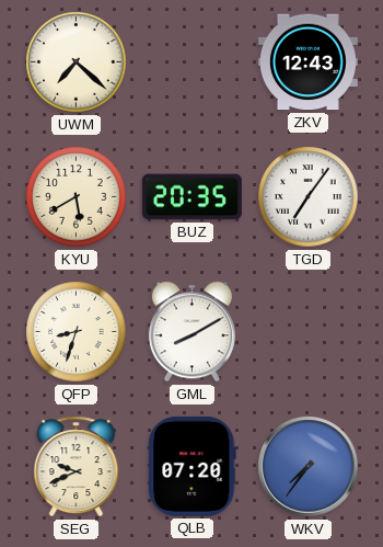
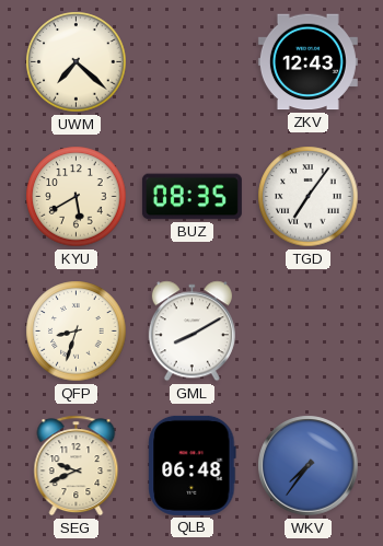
BUZ: 20:35 -> 08:35
QLB: 07:20 -> 06:48
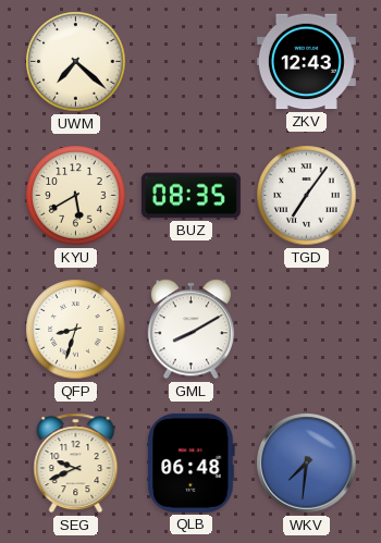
WKV: 7:36 -> 7:31
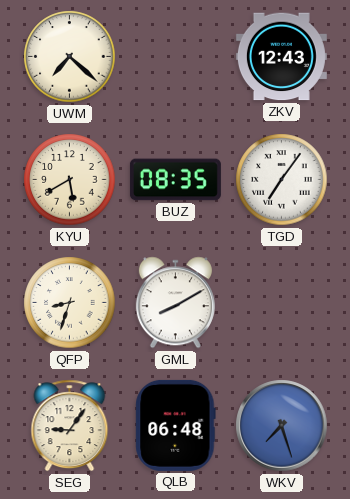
SEG: 9:41 -> 9:06
WKV: 7:31 -> 7:27
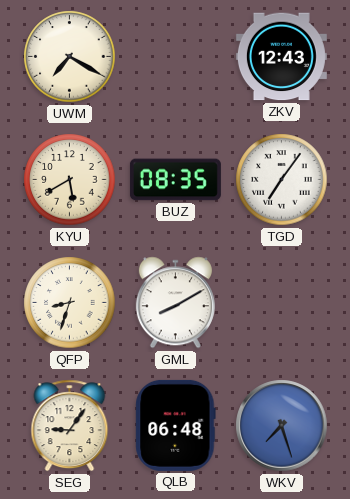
UWM: 7:22 -> 7:20
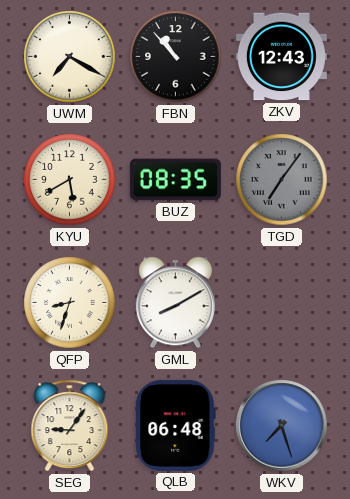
FBN: none -> 10:53
TGD dial: white -> grey
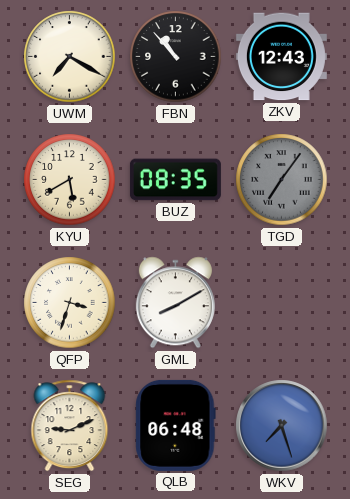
QFP: 8:33 -> 3:33
SEG: 9:06 -> 9:11
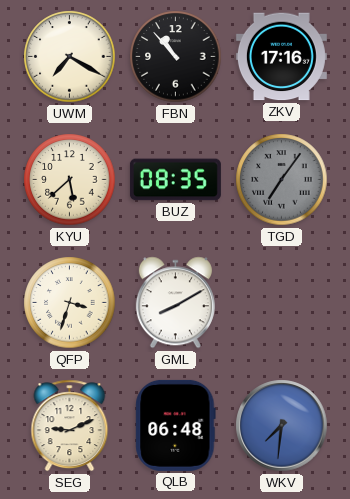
ZKV: 12:43 -> 17:16
KYU: 5:40 -> 5:38
WKV: 7:27 -> 7:31
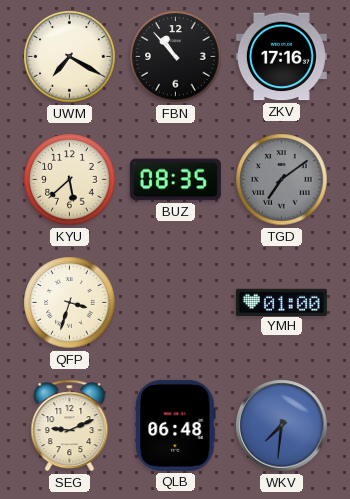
TGD: 7:06 -> 7:09
GML: 8:10 -> none
YMH: none -> 01:00
